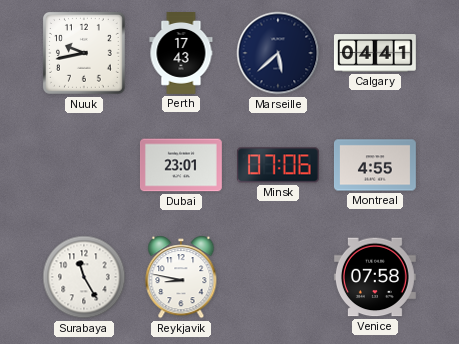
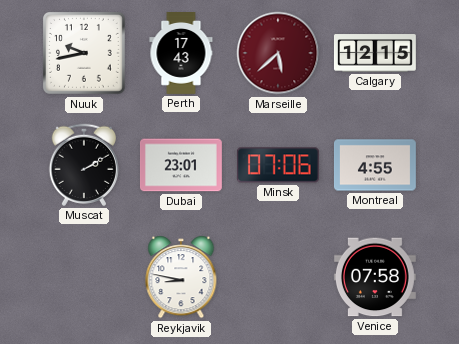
Marseille dial: navy -> burgundy
Calgary: 04:41 -> 12:15
Muscat: none -> 2:10
Surabaya: 11:25 -> none
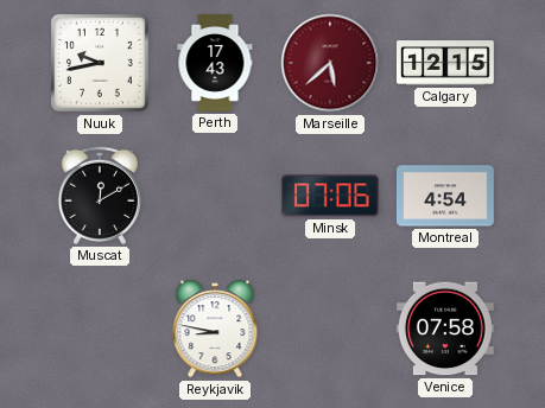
Muscat: 2:10 -> 12:10
Dubai: 23:01 -> none
Montreal: 4:55 -> 4:54
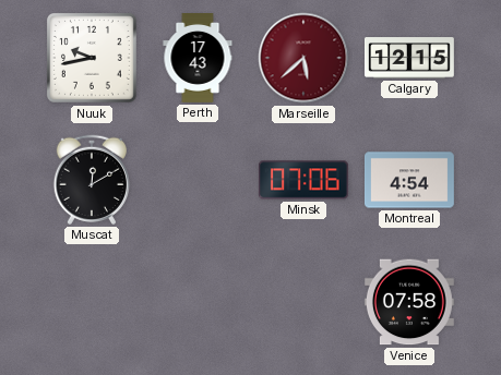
Reykjavik: 8:47 -> none
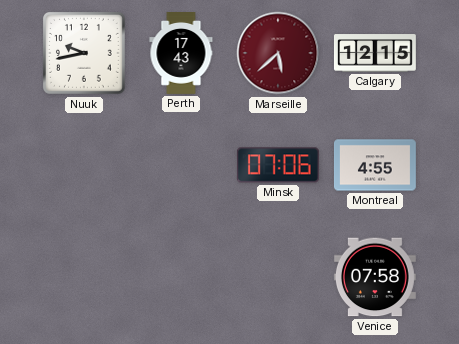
Muscat: 12:10 -> none
Montreal: 4:54 -> 4:55
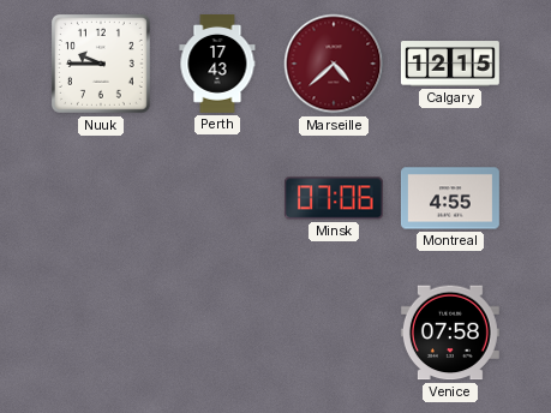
Nuuk: 9:43 -> 9:45
Marseille: 5:38 -> 4:38
